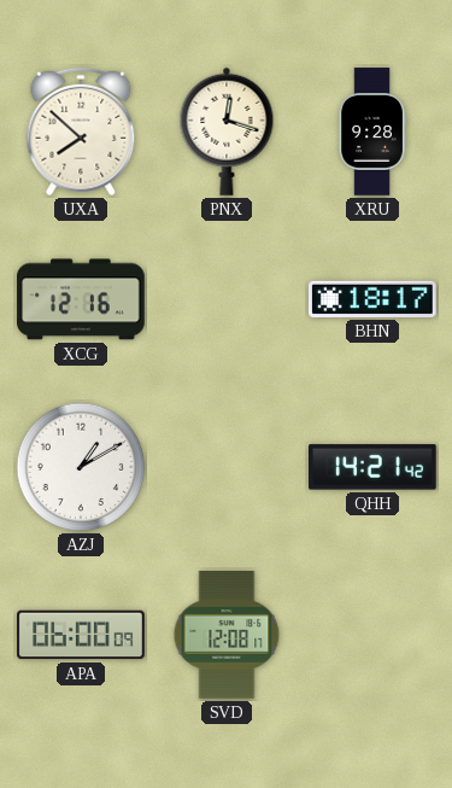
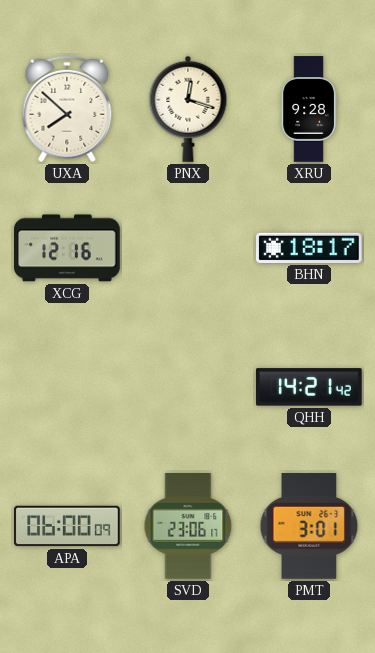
AZJ: 1:10 -> none
SVD: 12:08 -> 23:06
PMT: none -> 3:01
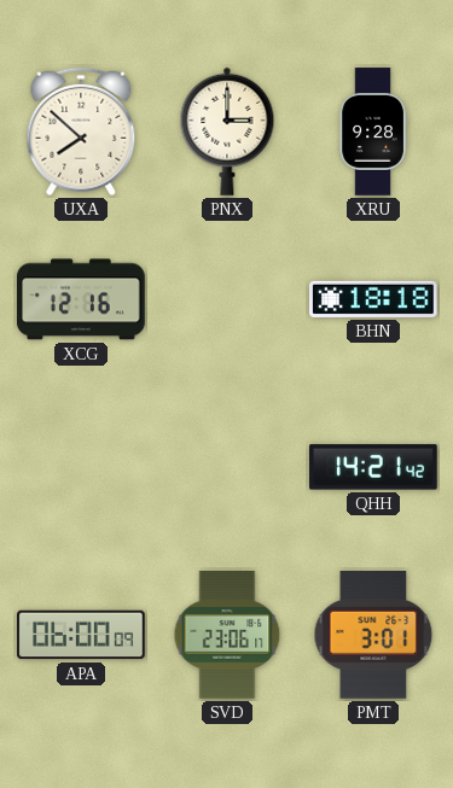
PNX: 12:18 -> 3:00
BHN: 18:17 -> 18:18
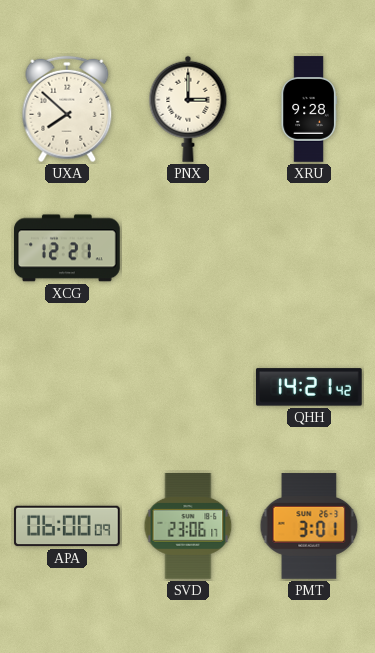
XCG: 12:16 -> 12:21
BHN: 18:18 -> none
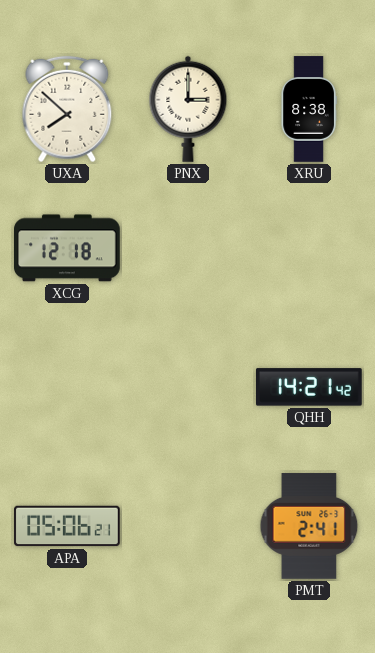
XRU: 9:28 -> 8:38
XCG: 12:21 -> 12:18
APA: 06:00 -> 05:06
SVD: 23:06 -> none
PMT: 3:01 -> 2:41
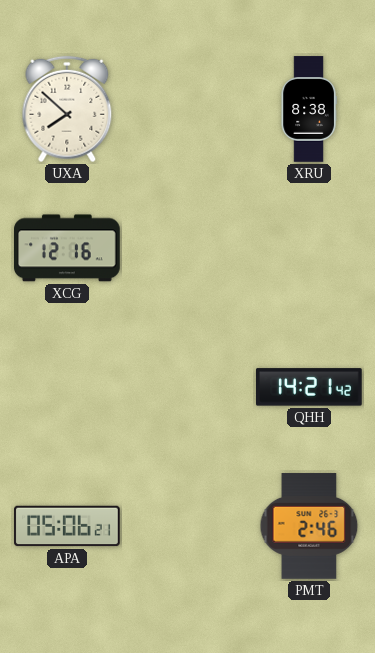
PNX: 3:00 -> none
XCG: 12:18 -> 12:16
PMT: 2:41 -> 2:46
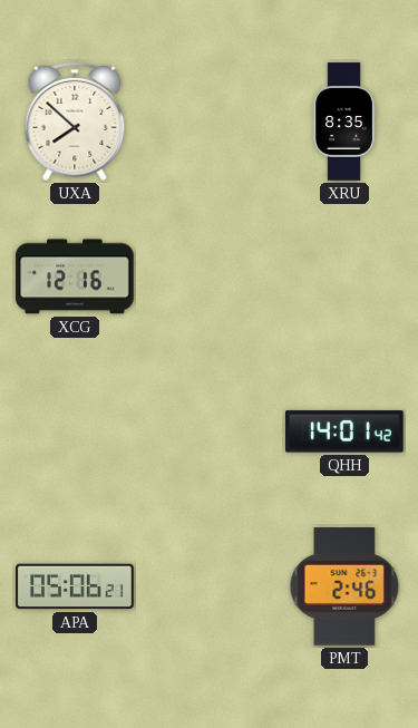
XRU: 8:38 -> 8:35
QHH: 14:21 -> 14:01
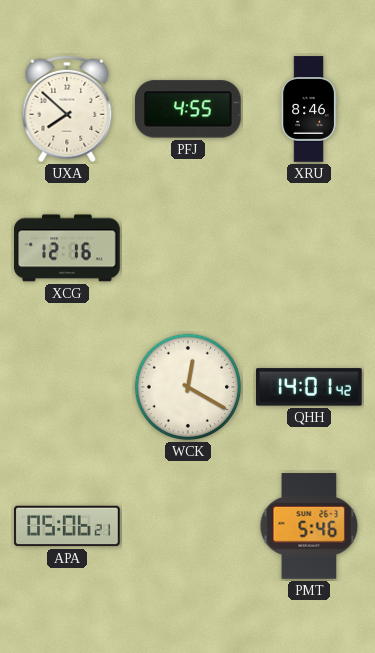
PFJ: none -> 4:55
XRU: 8:35 -> 8:46
WCK: none -> 12:20
PMT: 2:46 -> 5:46
